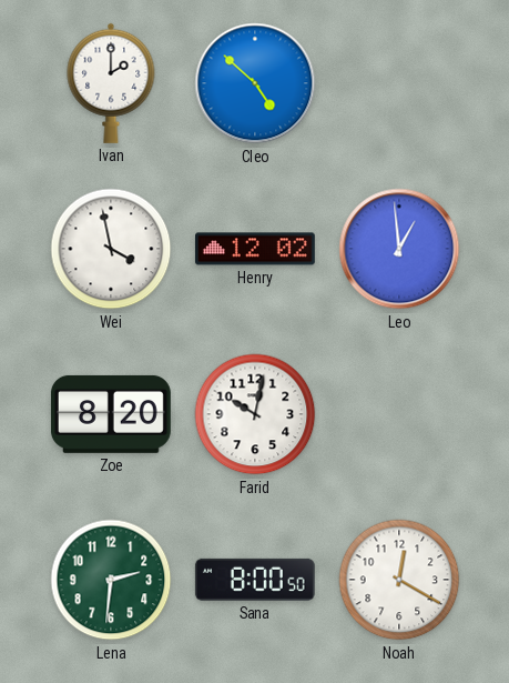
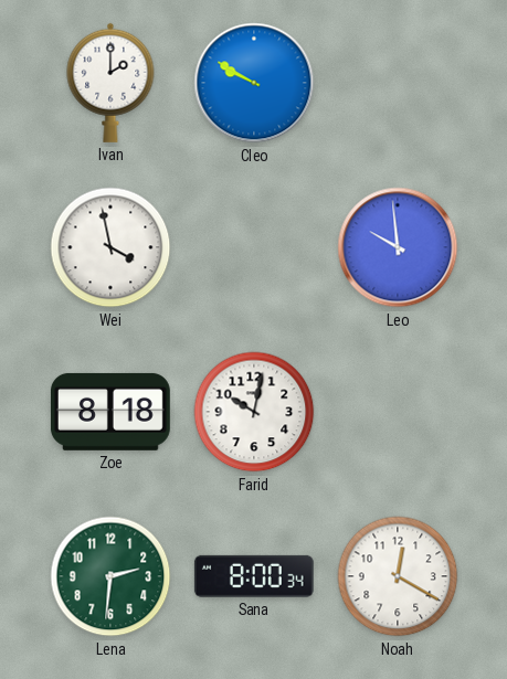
Cleo: 4:52 -> 9:50
Henry: 12:02 -> none
Leo: 12:59 -> 9:59
Zoe: 8:20 -> 8:18
Sana: 8:00:50 -> 8:00:34
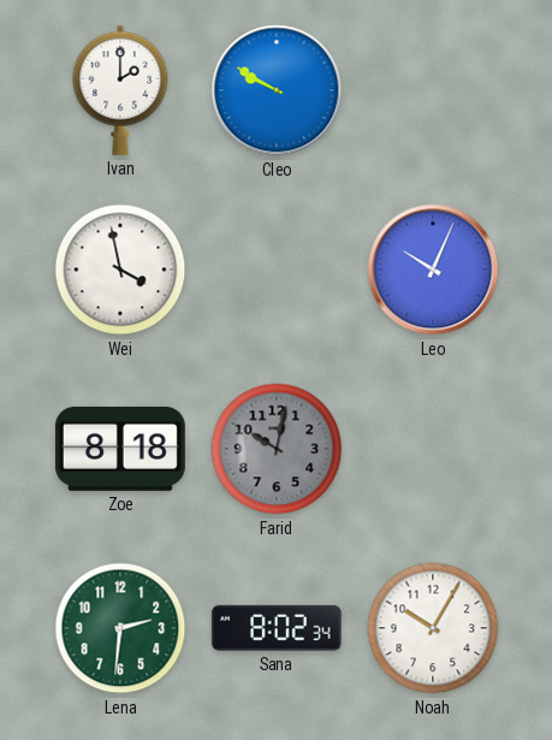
Leo: 9:59 -> 10:04
Farid dial: white -> grey
Sana: 8:00 -> 8:02
Noah: 12:20 -> 10:05
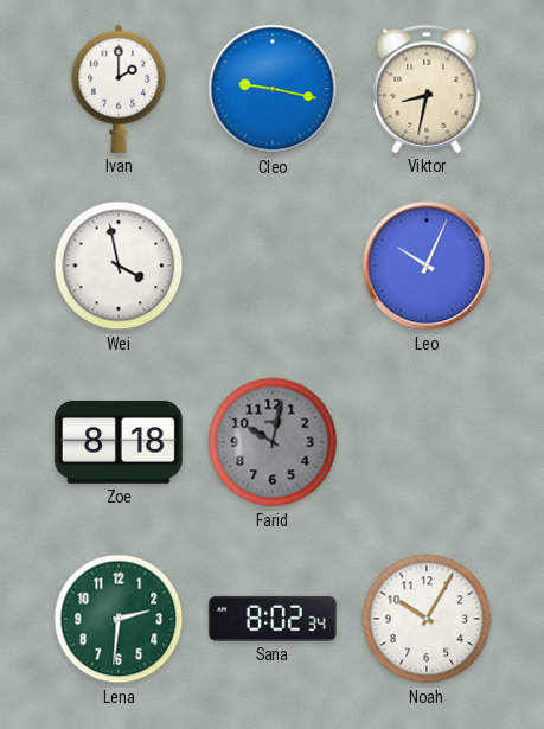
Cleo: 9:50 -> 9:17
Viktor: none -> 8:32
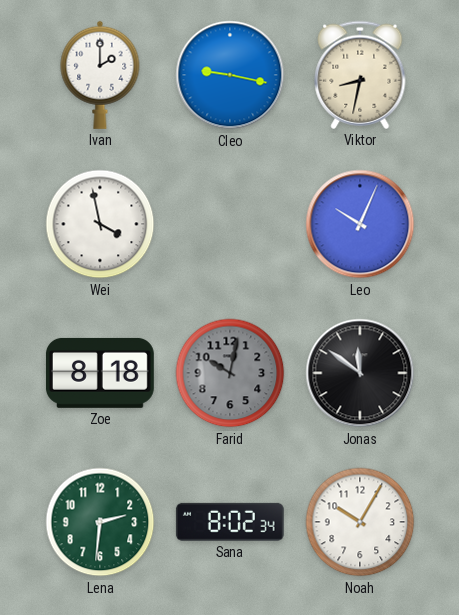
Jonas: none -> 11:51
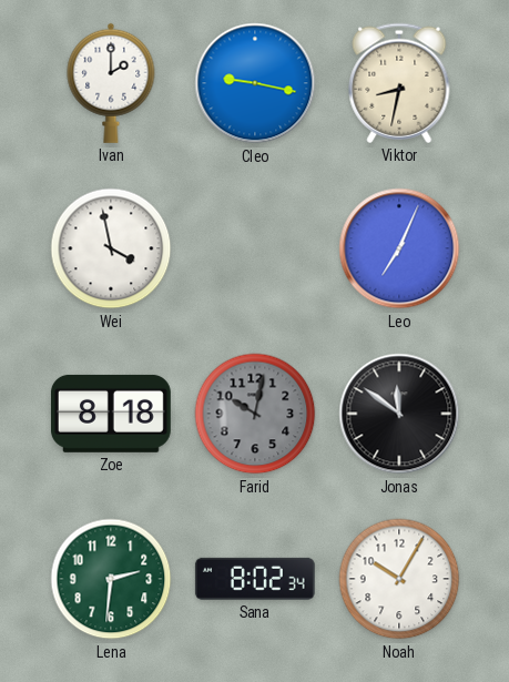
Leo: 10:04 -> 7:04
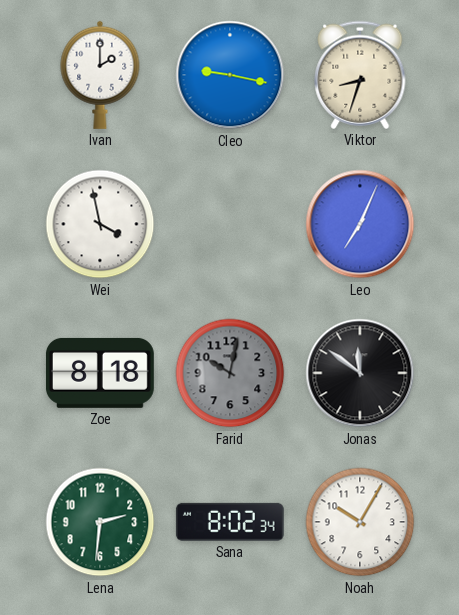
Viktor: 8:32 -> 8:33
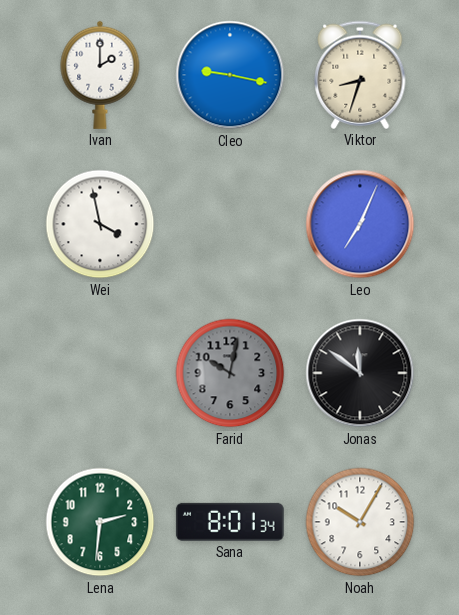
Zoe: 8:18 -> none
Sana: 8:02 -> 8:01
